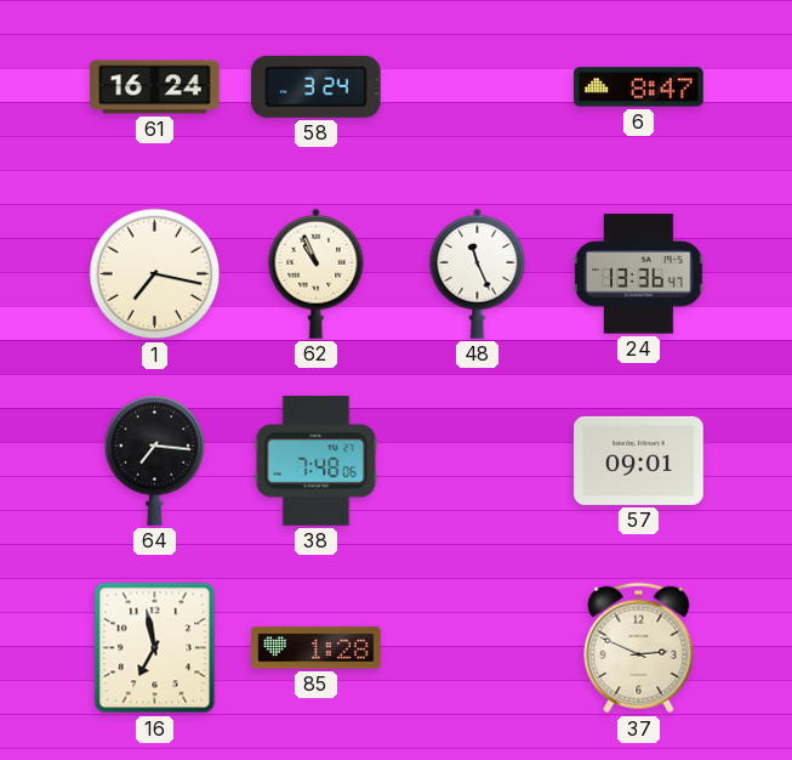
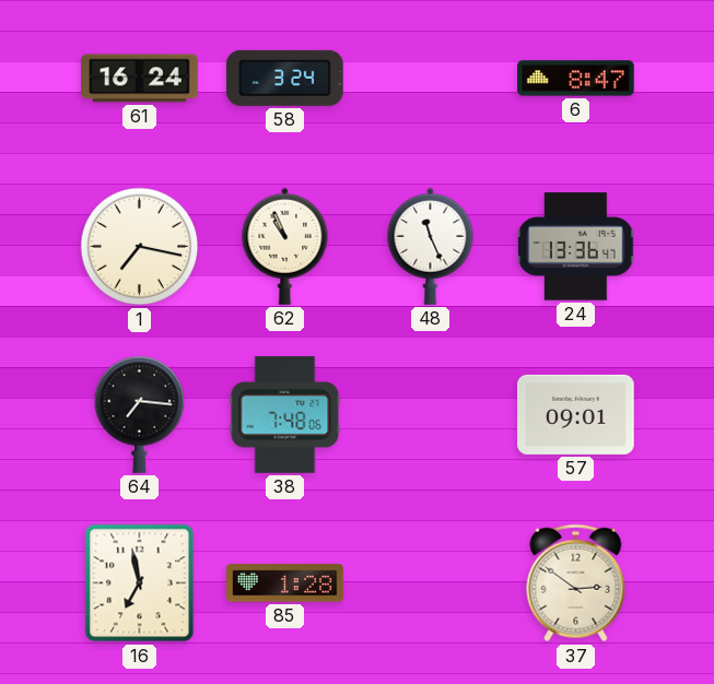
37: 2:49 -> 2:51
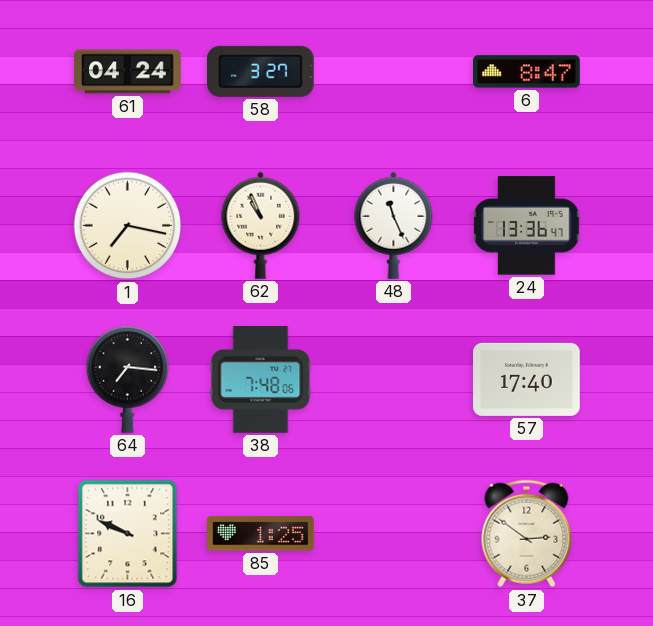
61: 16:24 -> 04:24
58: 3:24 -> 3:27
57: 09:01 -> 17:40
16: 6:58 -> 9:49
85: 1:28 -> 1:25
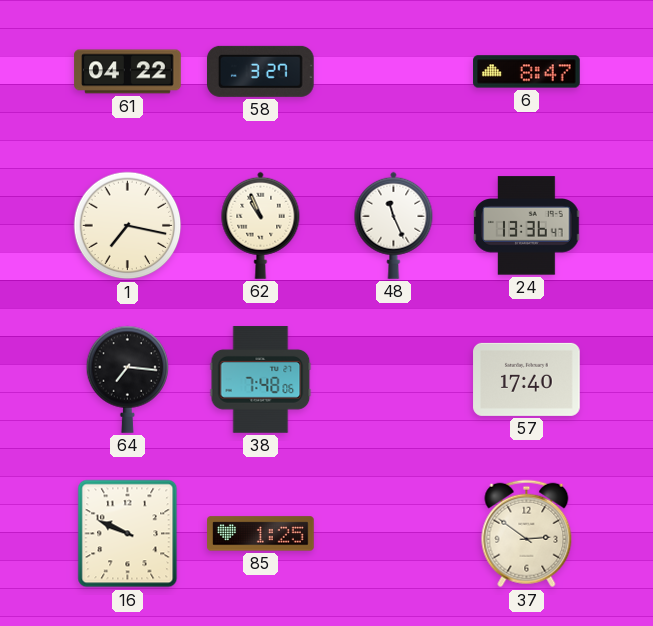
61: 04:24 -> 04:22
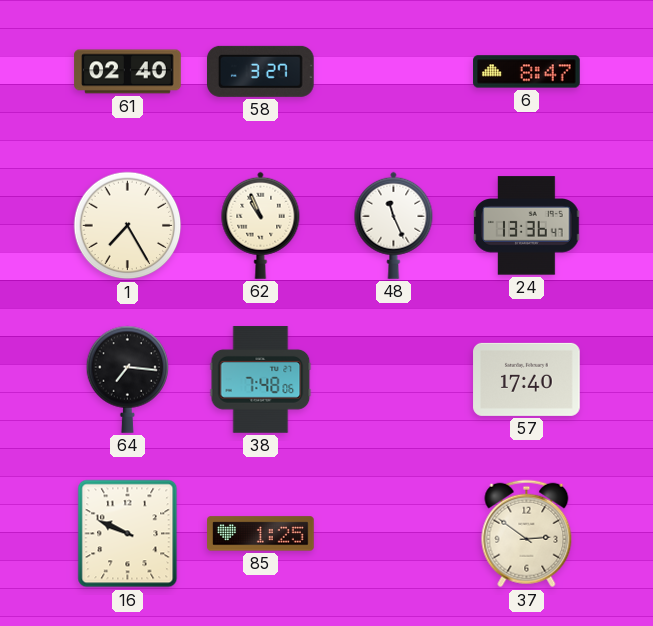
61: 04:22 -> 02:40
1: 7:17 -> 7:25
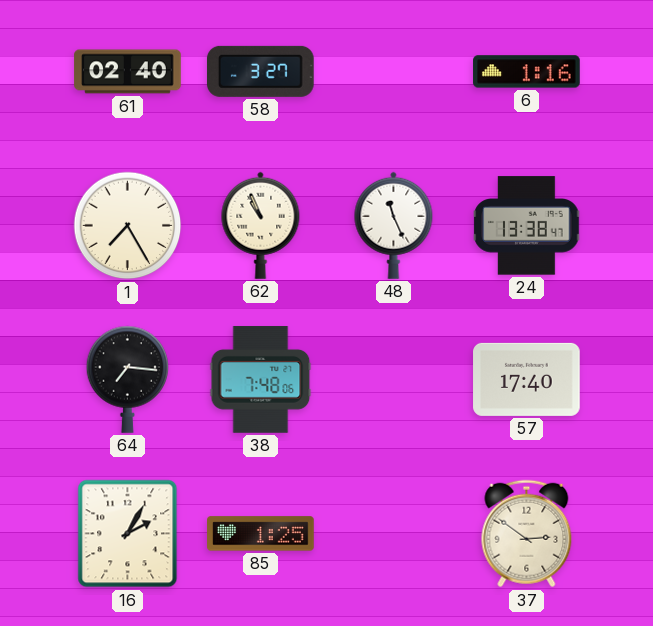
6: 8:47 -> 1:16
24: 13:36 -> 13:38
16: 9:49 -> 2:05
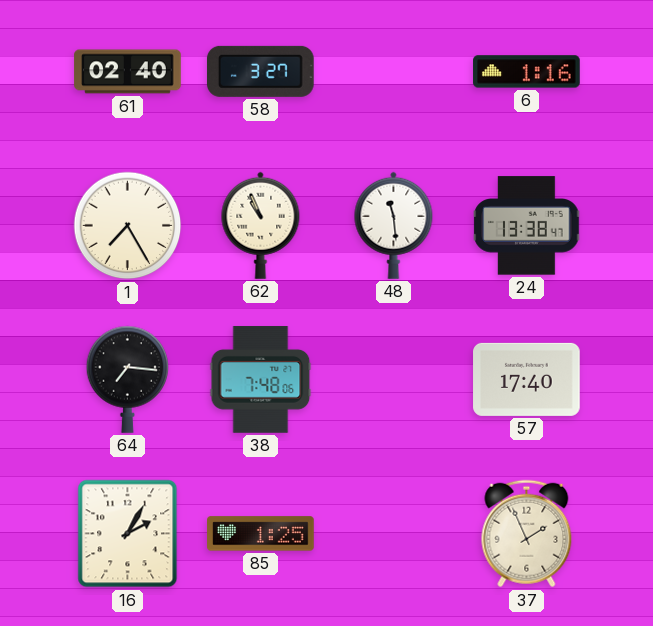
48: 11:26 -> 11:29
37: 2:51 -> 1:56
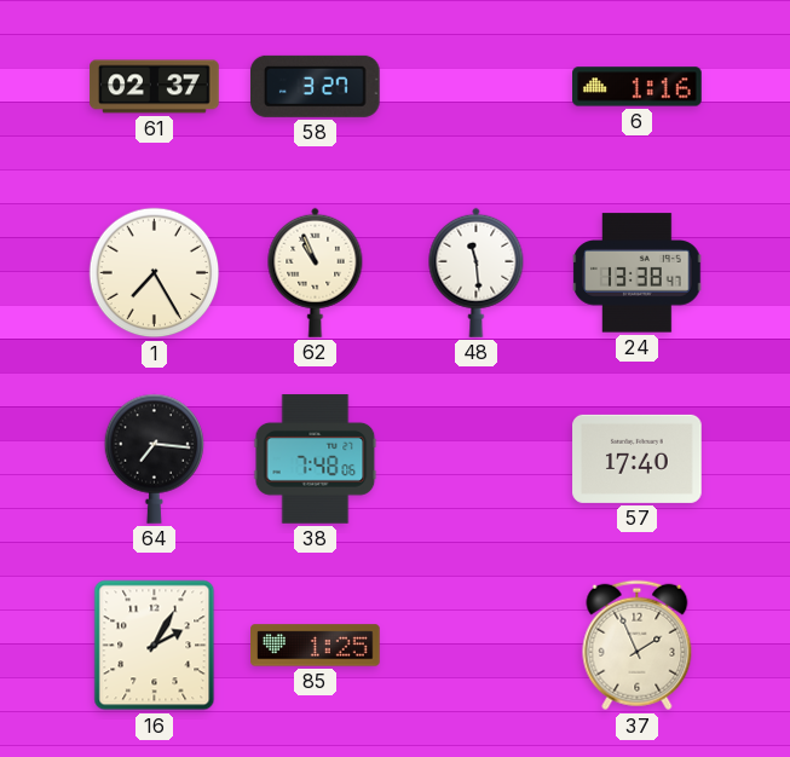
61: 02:40 -> 02:37
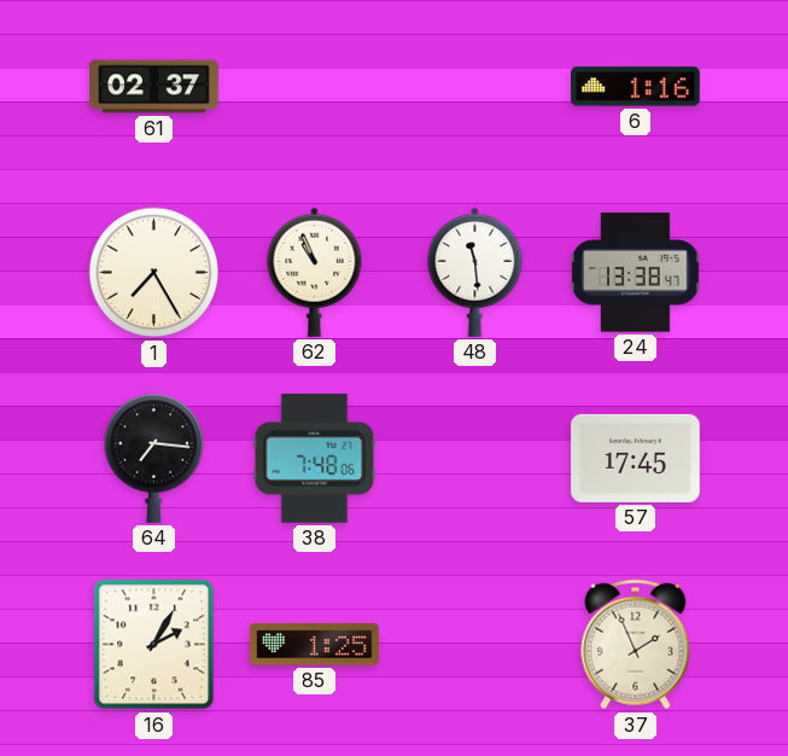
58: 3:27 -> none
57: 17:40 -> 17:45
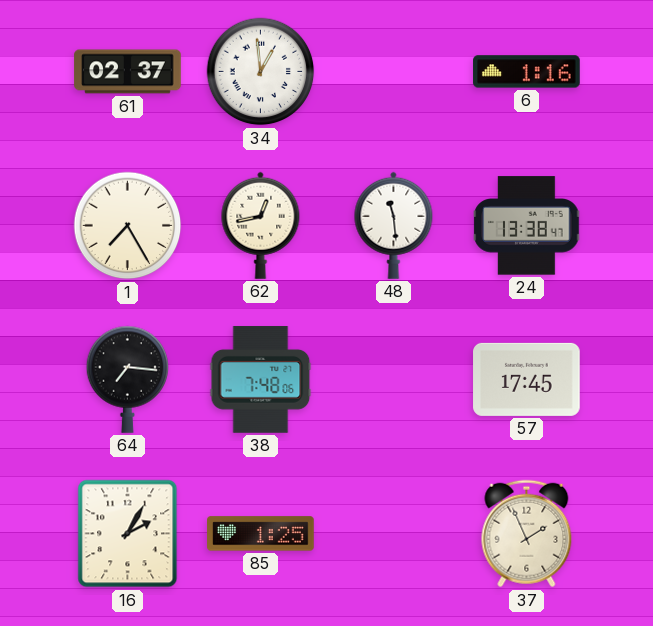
34: none -> 12:59
62: 10:56 -> 12:43
